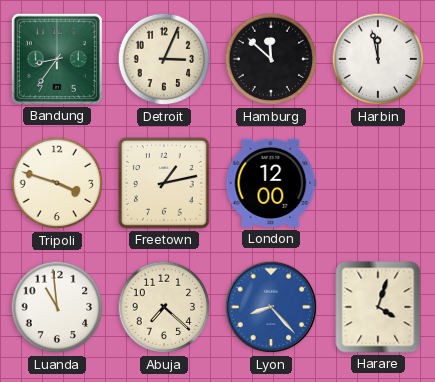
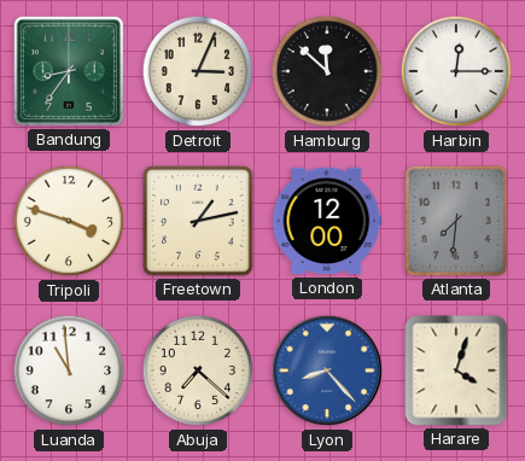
Harbin: 11:58 -> 12:15
Atlanta: none -> 7:31
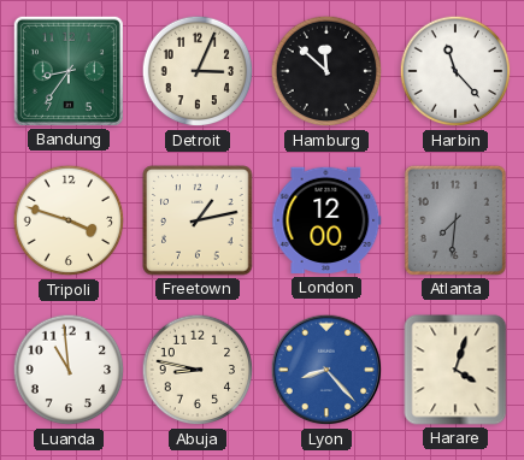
Harbin: 12:15 -> 11:23
Abuja: 7:22 -> 8:47
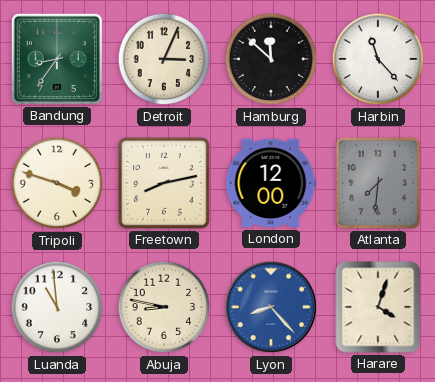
Freetown: 1:13 -> 8:13
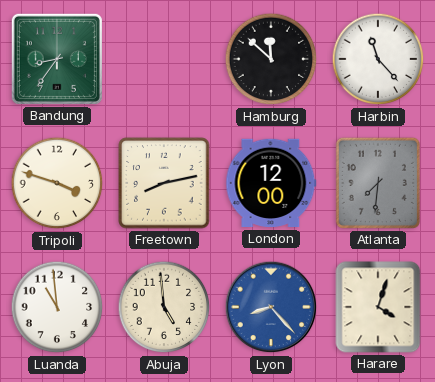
Detroit: 3:04 -> none
Abuja: 8:47 -> 4:59
